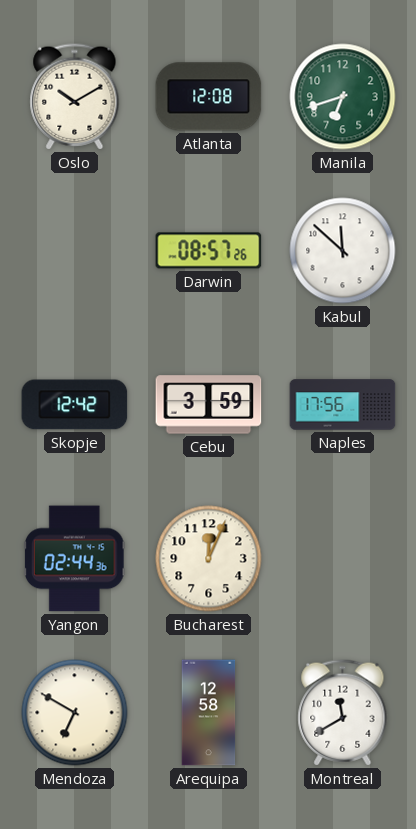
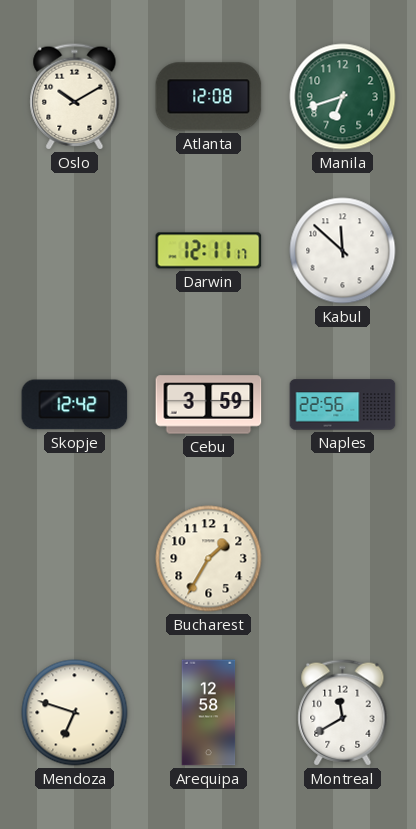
Darwin: 08:57 -> 12:11
Naples: 17:56 -> 22:56
Yangon: 02:44 -> none
Bucharest: 12:04 -> 1:35
Mendoza: 6:50 -> 6:48
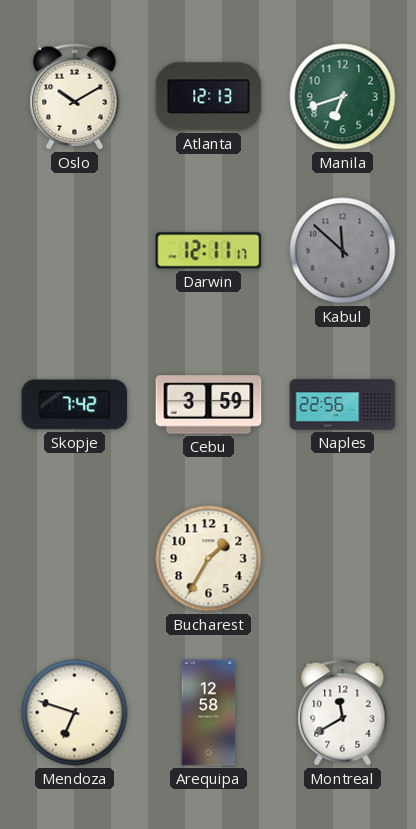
Atlanta: 12:08 -> 12:13
Kabul dial: white -> grey
Skopje: 12:42 -> 7:42
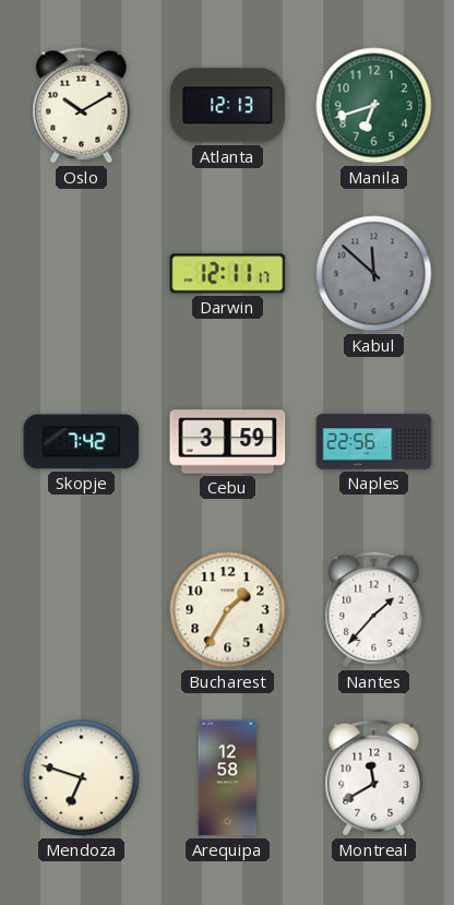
Nantes: none -> 1:37
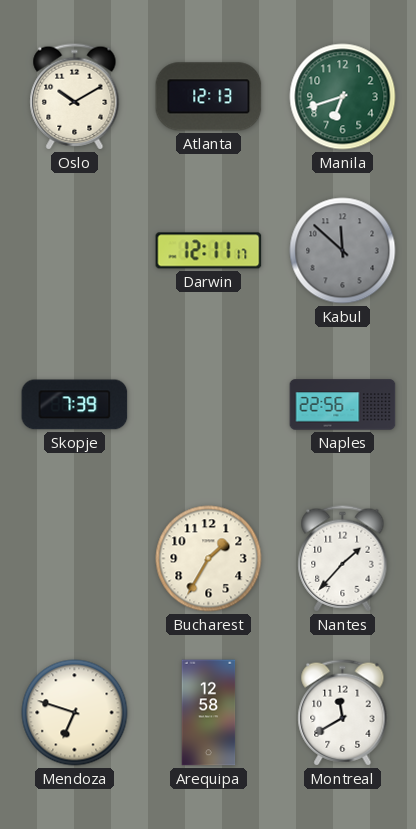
Skopje: 7:42 -> 7:39
Cebu: 3:59 -> none
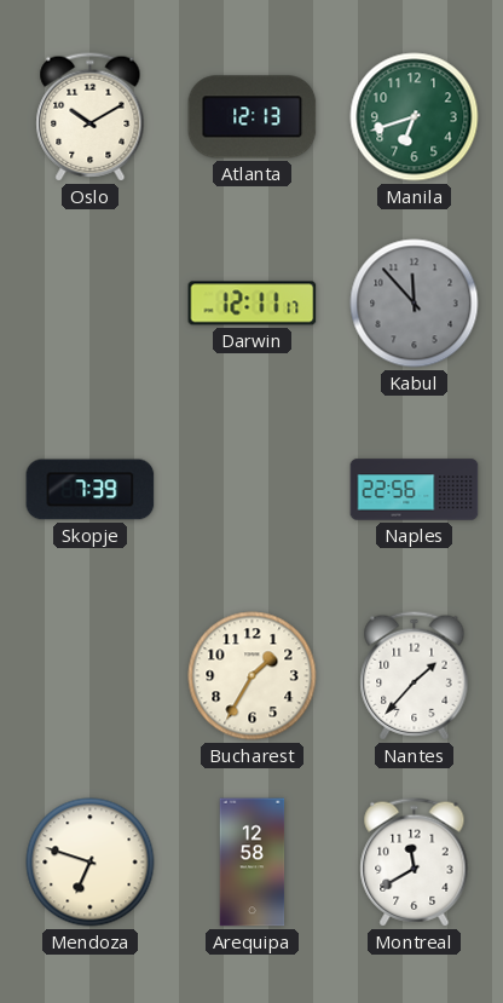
Kabul: 11:52 -> 11:53
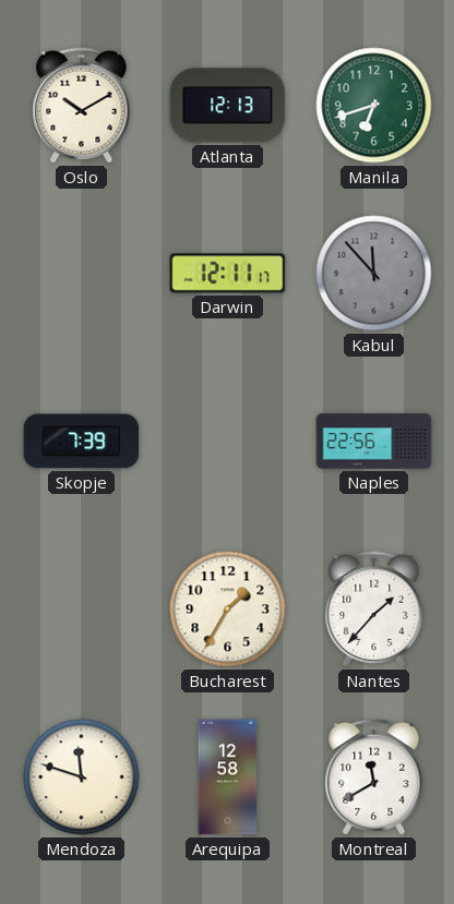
Mendoza: 6:48 -> 11:48
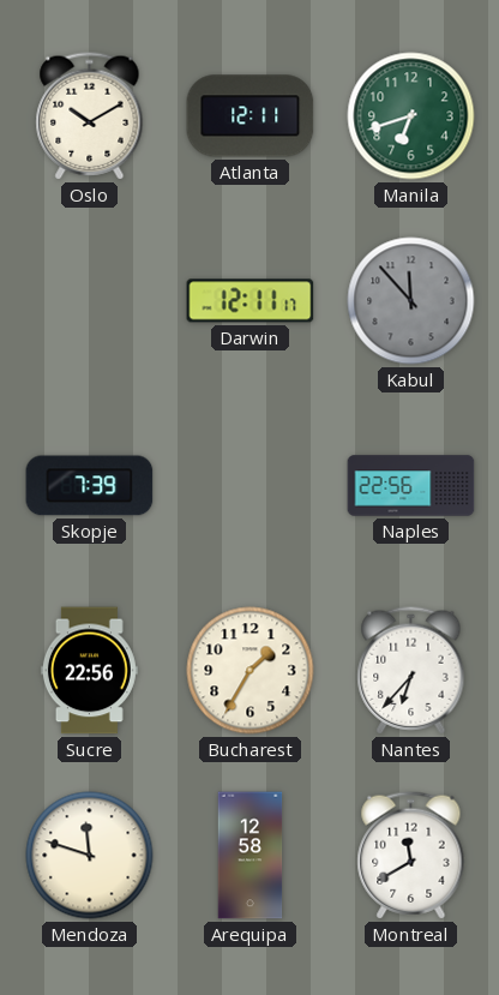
Atlanta: 12:13 -> 12:11
Sucre: none -> 22:56
Nantes: 1:37 -> 6:37
